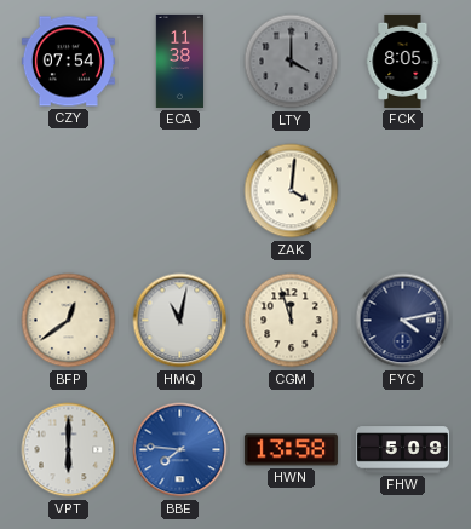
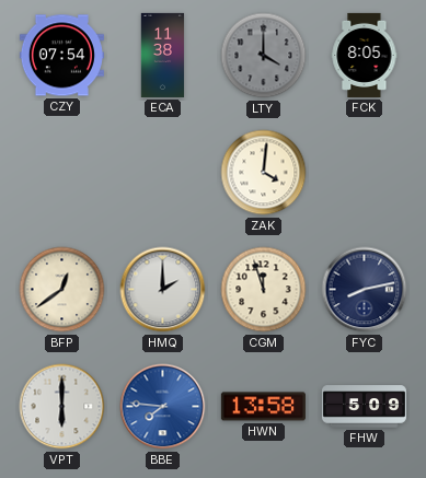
HMQ: 11:02 -> 2:00
FYC: 4:13 -> 8:13
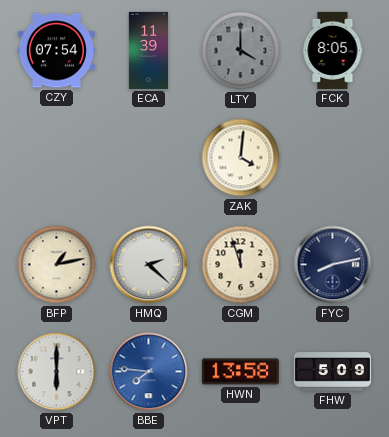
ECA: 11:38 -> 11:39
BFP: 12:39 -> 1:13
HMQ: 2:00 -> 2:22
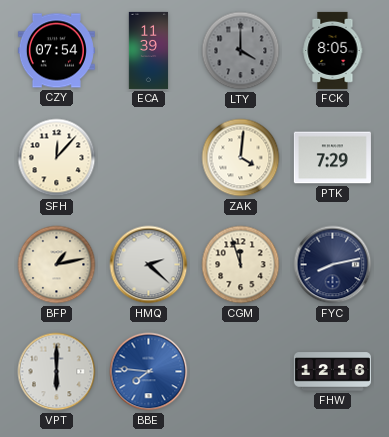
SFH: none -> 12:07
PTK: none -> 7:29
HWN: 13:58 -> none
FHW: 5:09 -> 12:16
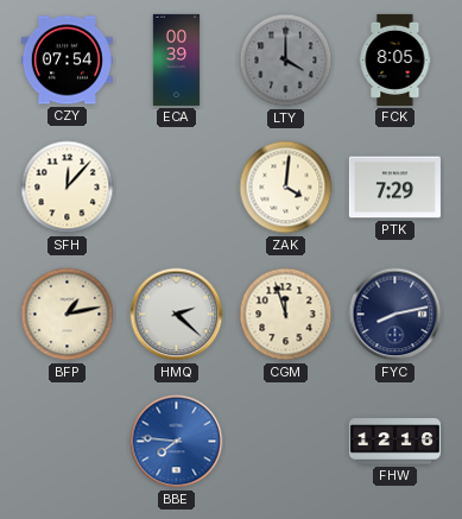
ECA: 11:39 -> 00:39
VPT: 6:00 -> none
